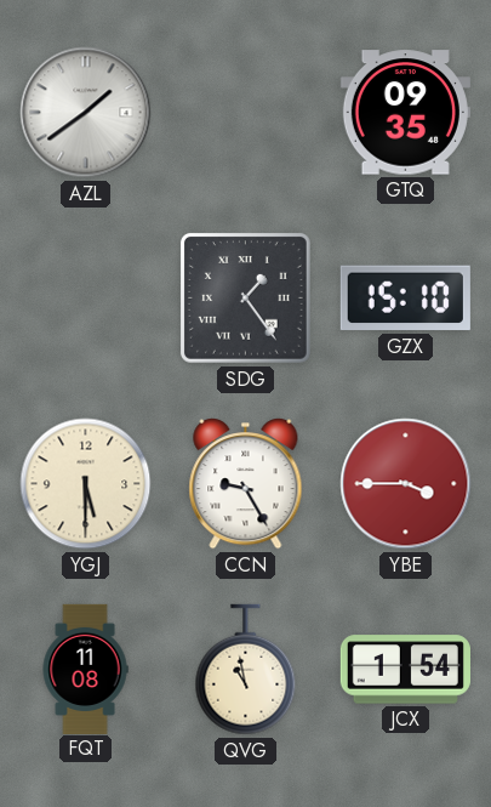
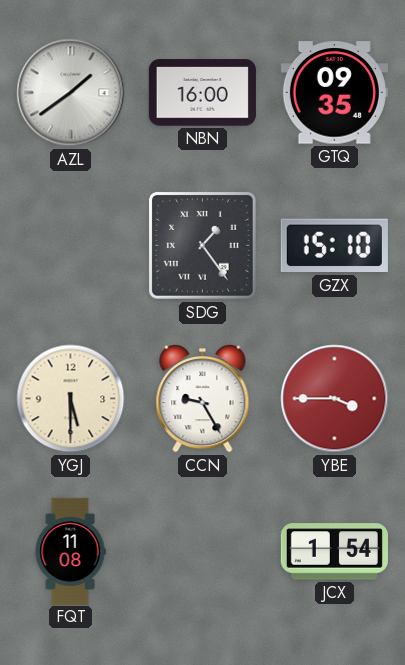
NBN: none -> 16:00
QVG: 10:58 -> none
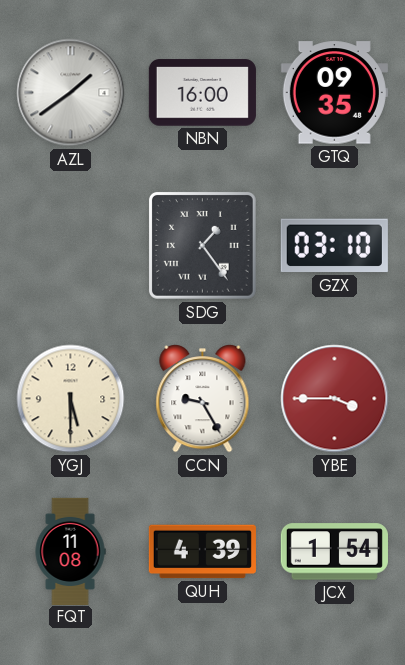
GZX: 15:10 -> 03:10
QUH: none -> 4:39
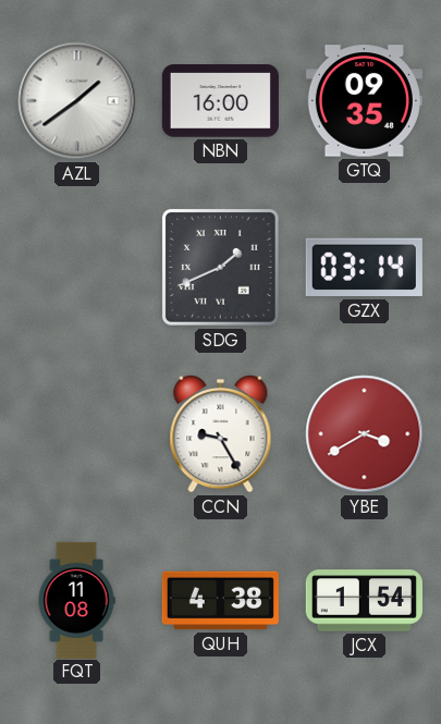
SDG: 1:24 -> 1:41
GZX: 03:10 -> 03:14
YGJ: 5:30 -> none
YBE: 3:45 -> 3:40
QUH: 4:39 -> 4:38
